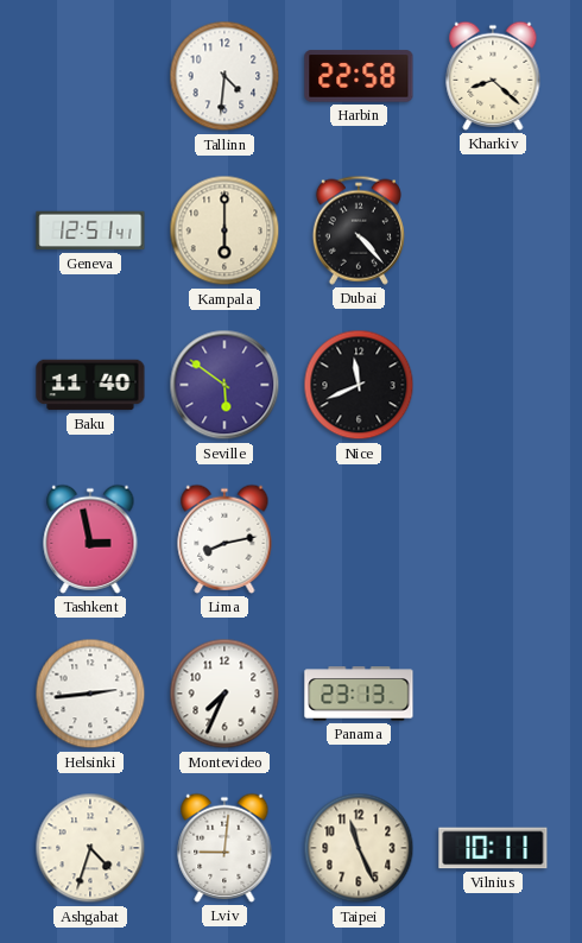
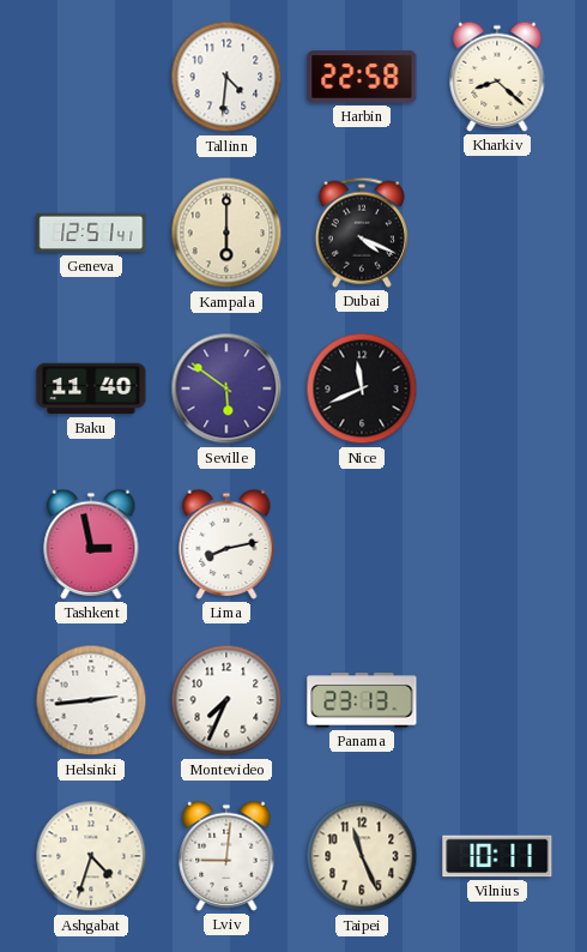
Dubai: 4:23 -> 4:19
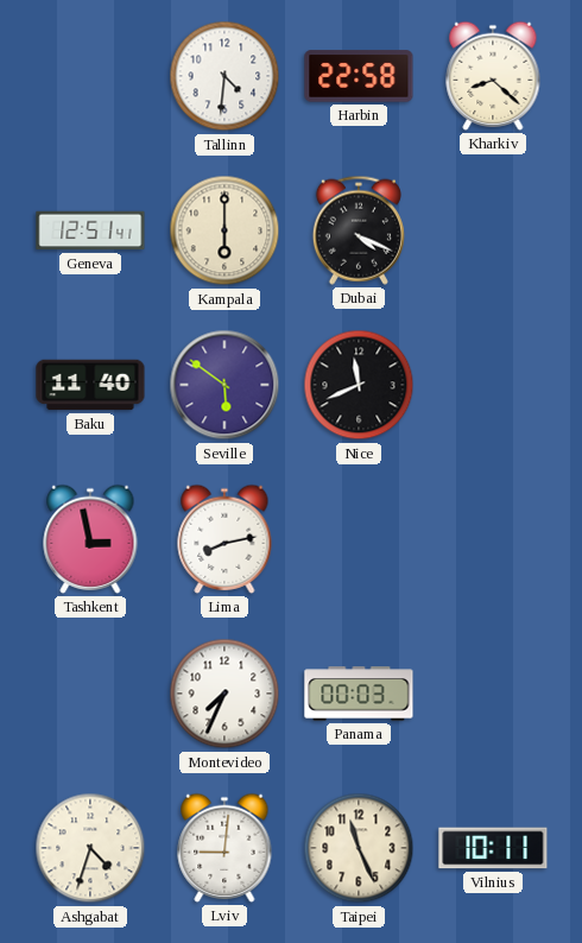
Helsinki: 2:44 -> none
Panama: 23:13 -> 00:03
